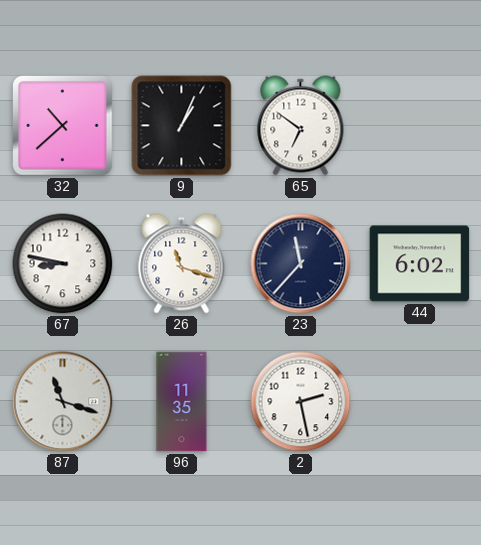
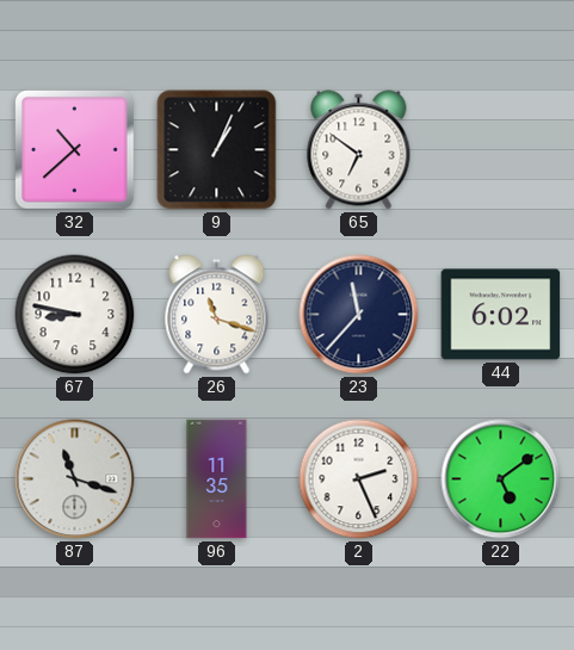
2: 2:28 -> 2:26
22: none -> 5:09
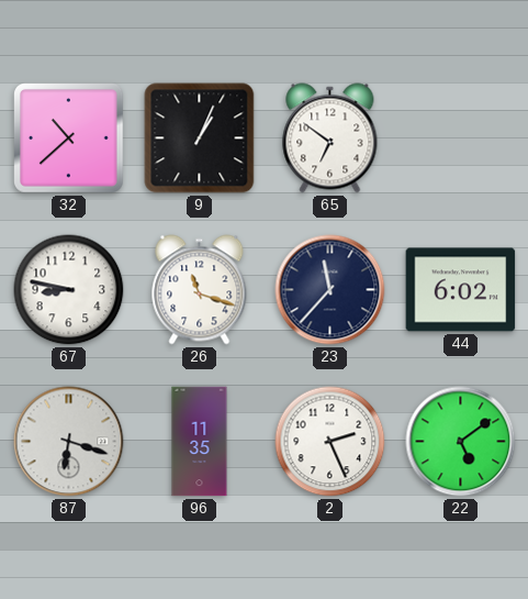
87: 11:18 -> 6:18
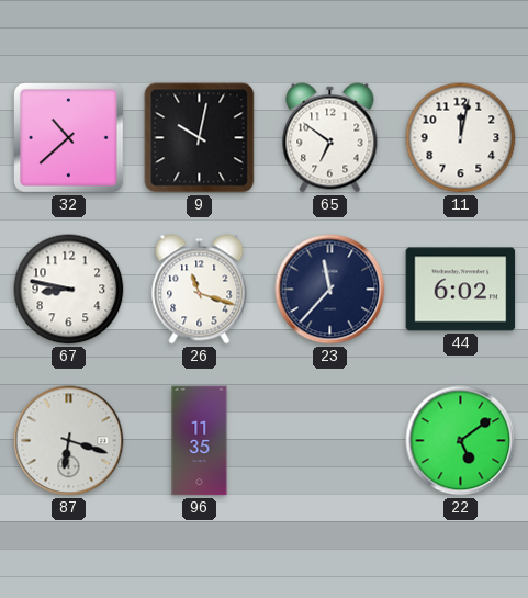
9: 1:04 -> 10:02
11: none -> 12:02
2: 2:26 -> none
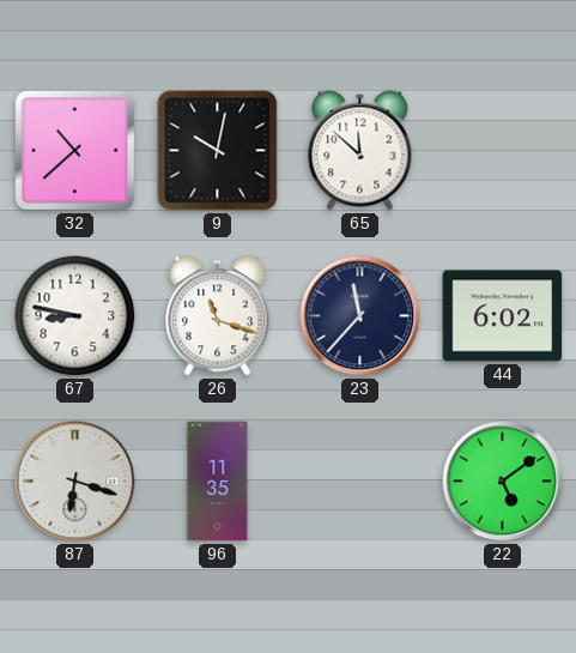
65: 6:51 -> 11:52
11: 12:02 -> none
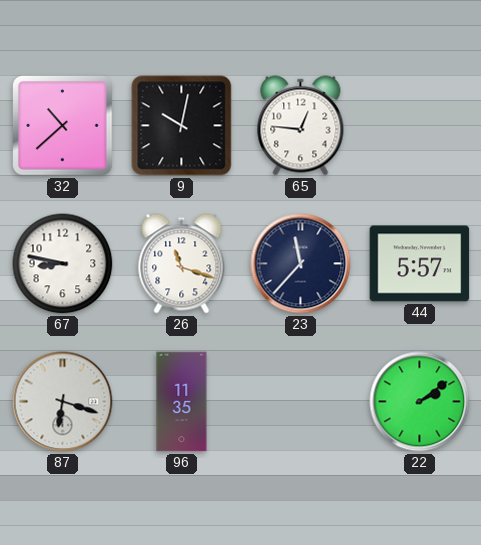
65: 11:52 -> 12:46
44: 6:02 -> 5:57
22: 5:09 -> 2:09
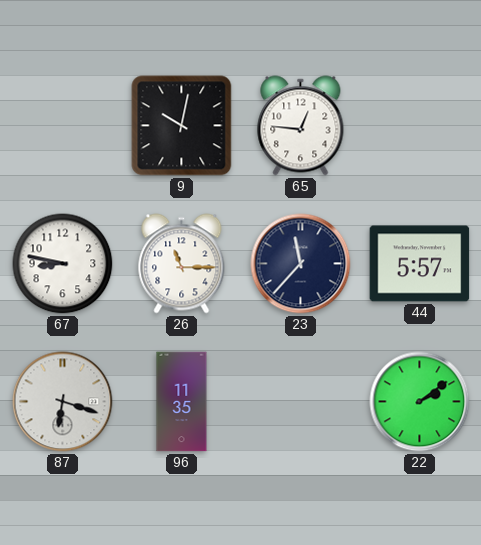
32: 10:38 -> none
26: 11:18 -> 11:15
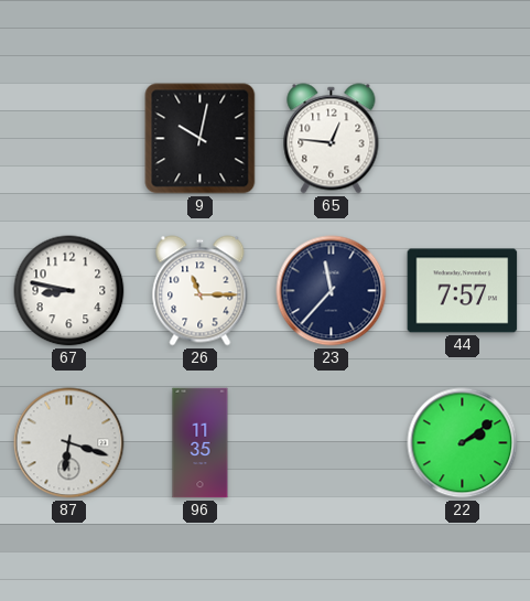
44: 5:57 -> 7:57
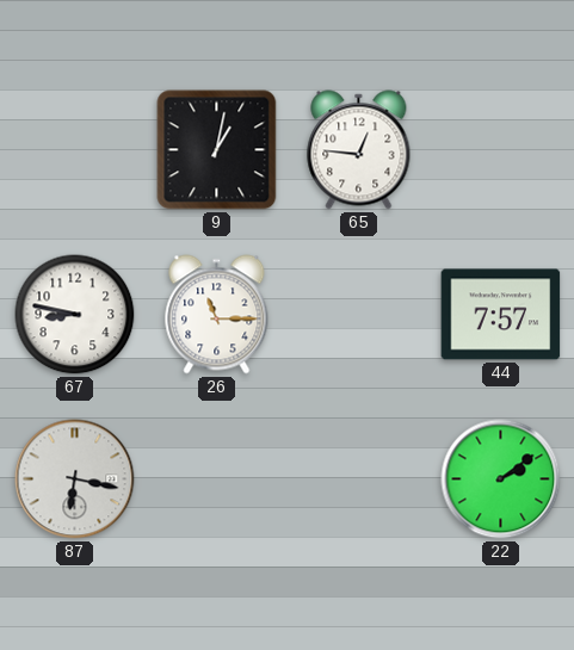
9: 10:02 -> 1:02
23: 11:37 -> none
87: 6:18 -> 6:17
96: 11:35 -> none
